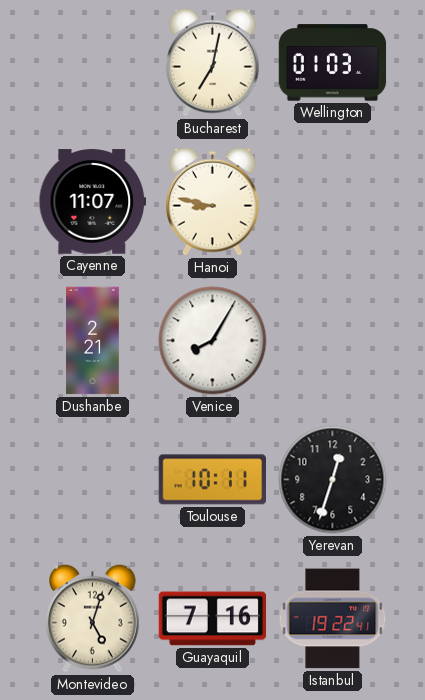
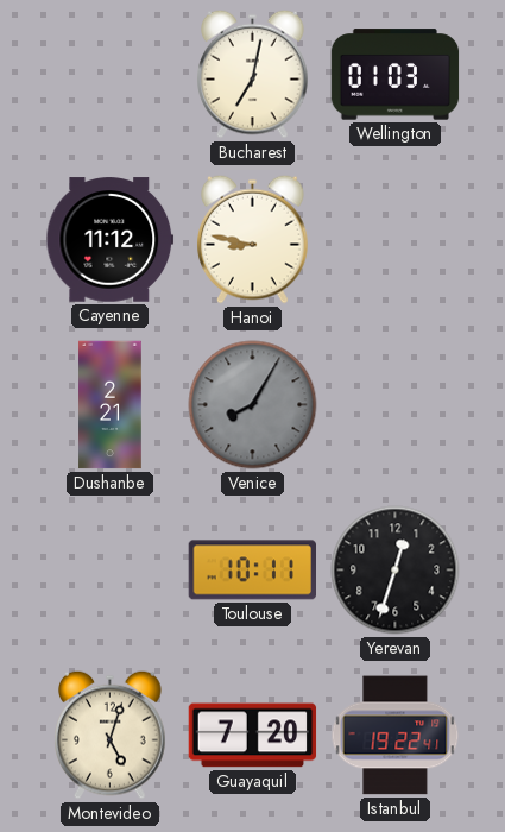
Cayenne: 11:07 -> 11:12
Venice dial: white -> grey
Guayaquil: 7:16 -> 7:20
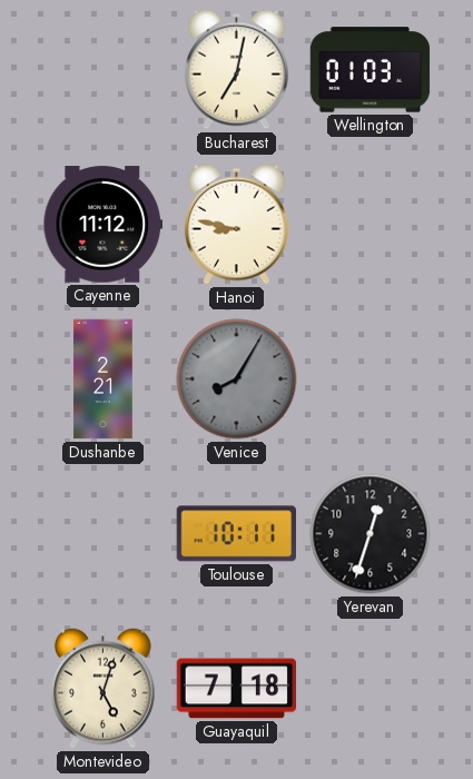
Guayaquil: 7:20 -> 7:18
Istanbul: 19:22 -> none
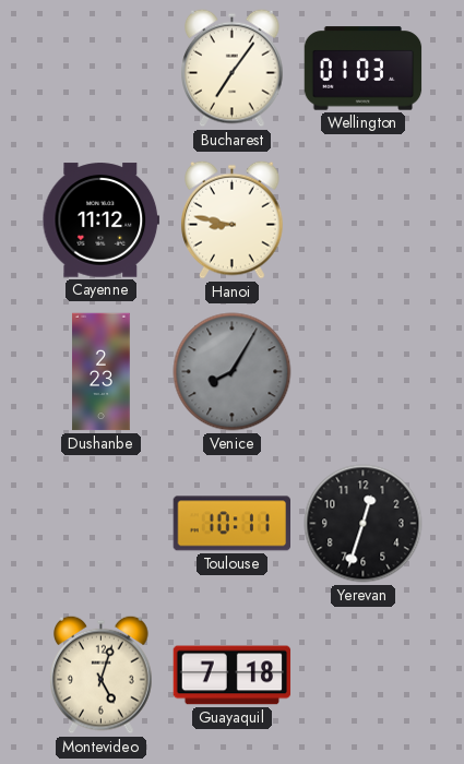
Bucharest: 7:02 -> 7:06
Dushanbe: 2:21 -> 2:23
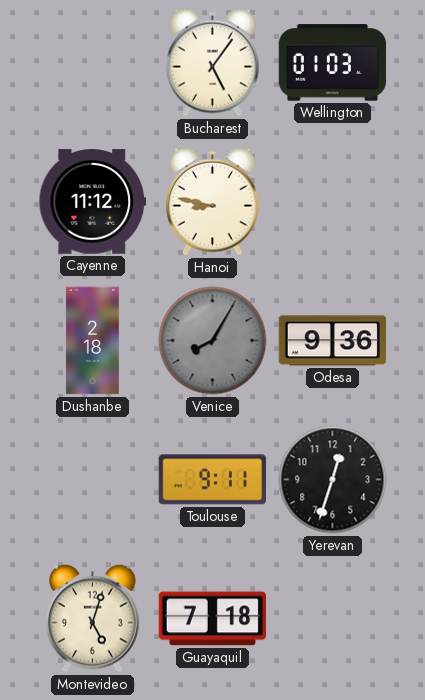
Bucharest: 7:06 -> 5:06
Dushanbe: 2:23 -> 2:18
Odesa: none -> 9:36
Toulouse: 10:11 -> 9:11
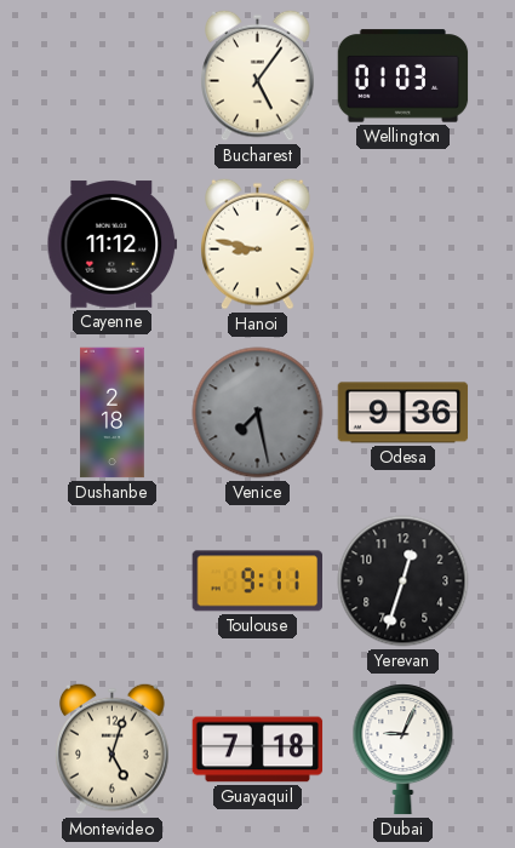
Venice: 8:05 -> 7:28
Dubai: none -> 9:04
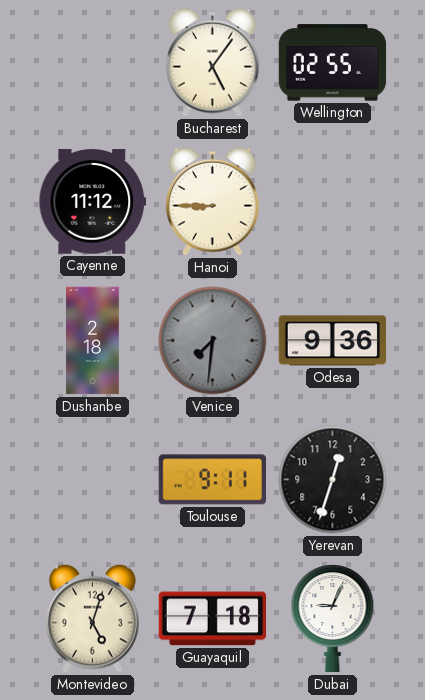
Wellington: 01:03 -> 02:55
Hanoi: 8:47 -> 8:45
Venice: 7:28 -> 7:31
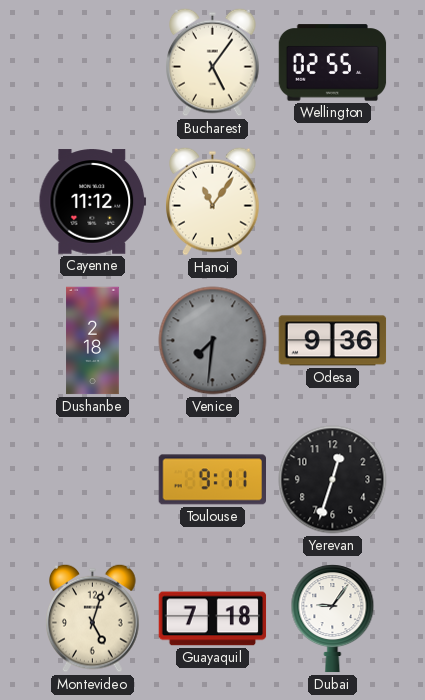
Hanoi: 8:45 -> 11:06
Dubai: 9:04 -> 9:06
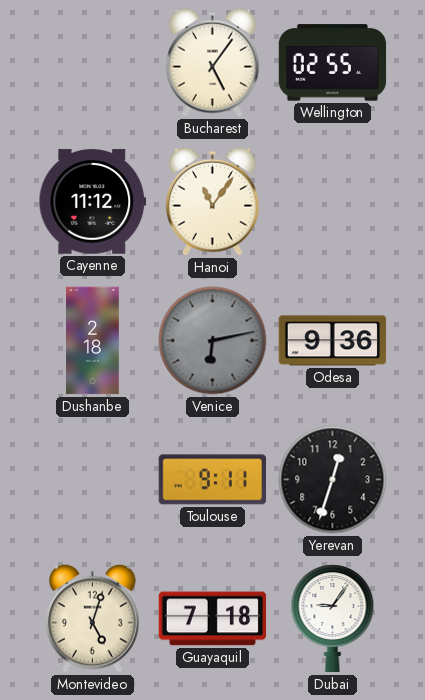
Venice: 7:31 -> 6:13
